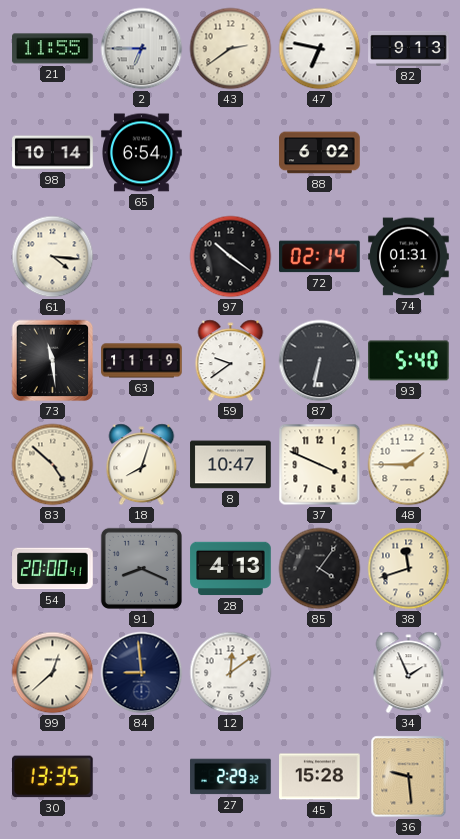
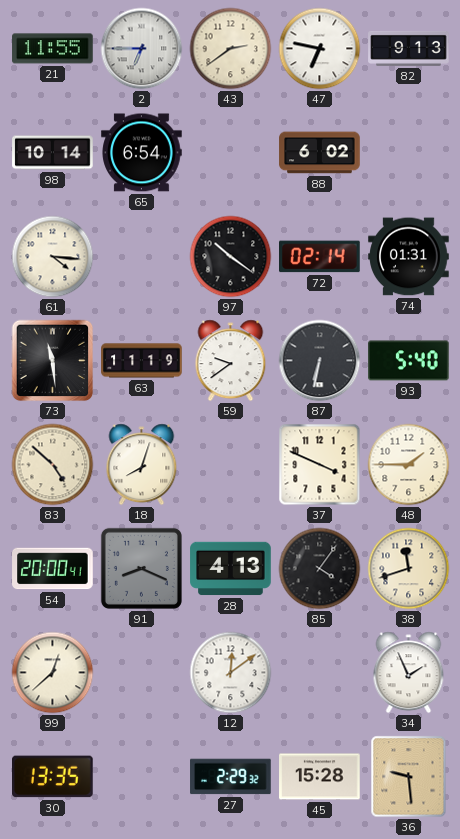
8: 10:47 -> none
84: 8:59 -> none
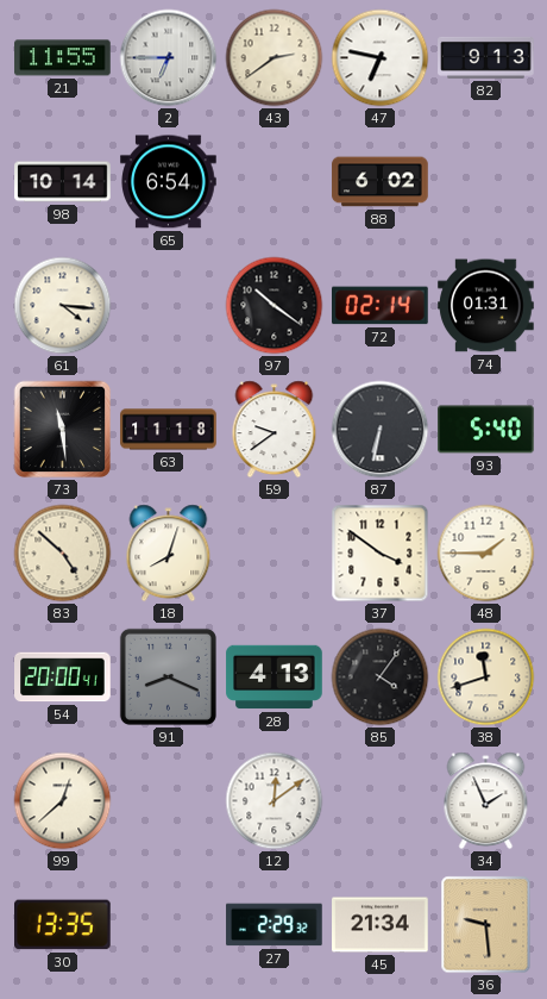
63: 11:19 -> 11:18
37: 3:49 -> 3:51
45: 15:28 -> 21:34
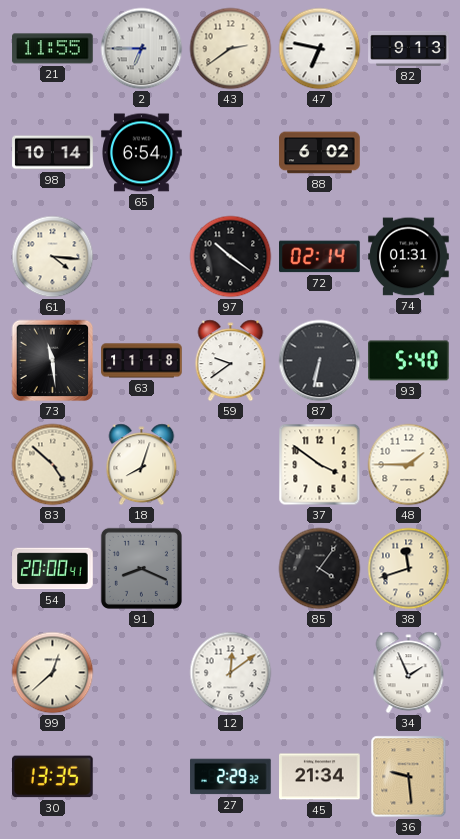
28: 4:13 -> none
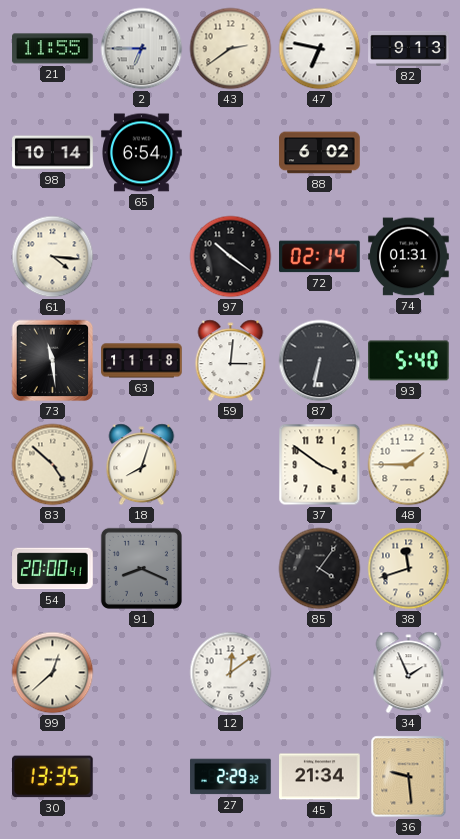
59: 9:39 -> 3:01
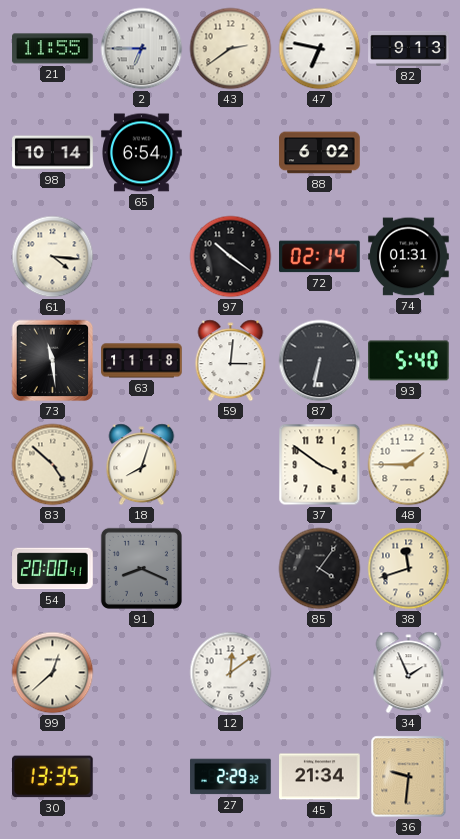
36: 9:29 -> 9:31
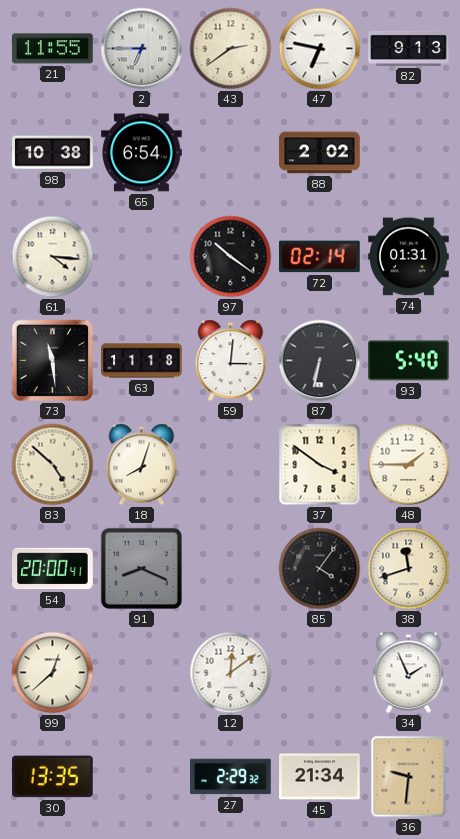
98: 10:14 -> 10:38
88: 6:02 -> 2:02
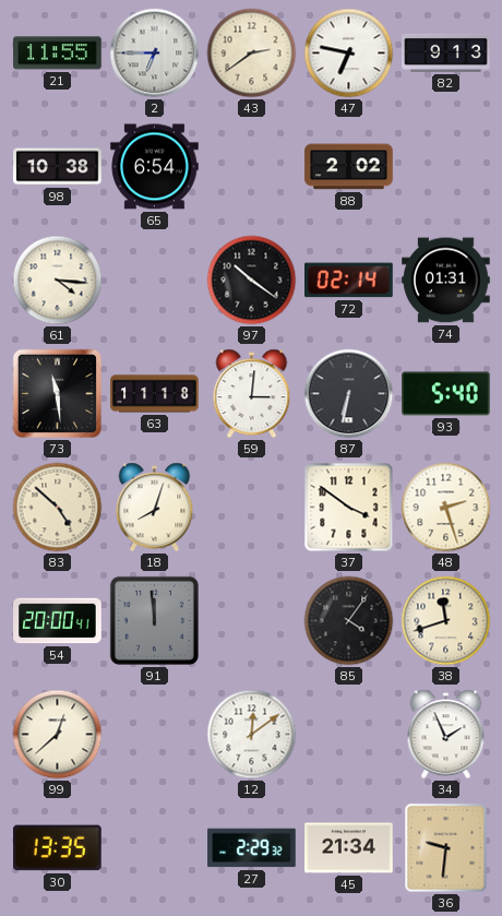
48: 1:45 -> 2:27
91: 8:19 -> 11:59
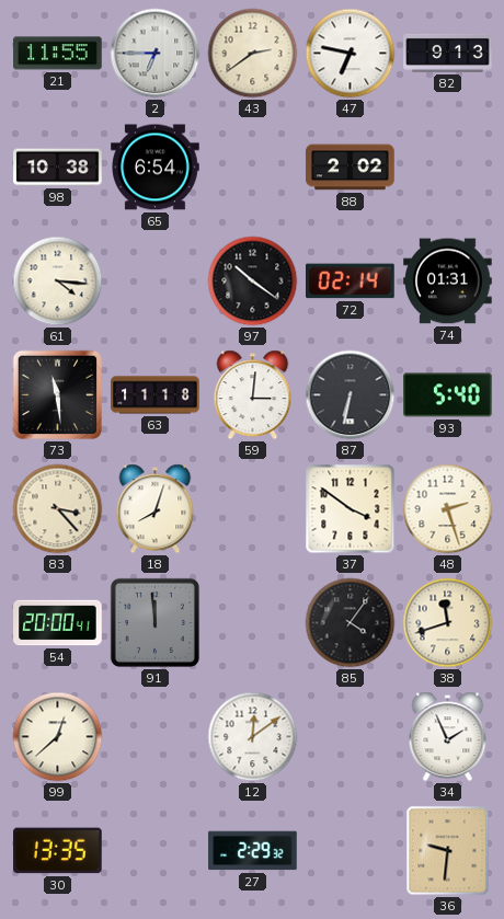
83: 4:52 -> 3:23
45: 21:34 -> none
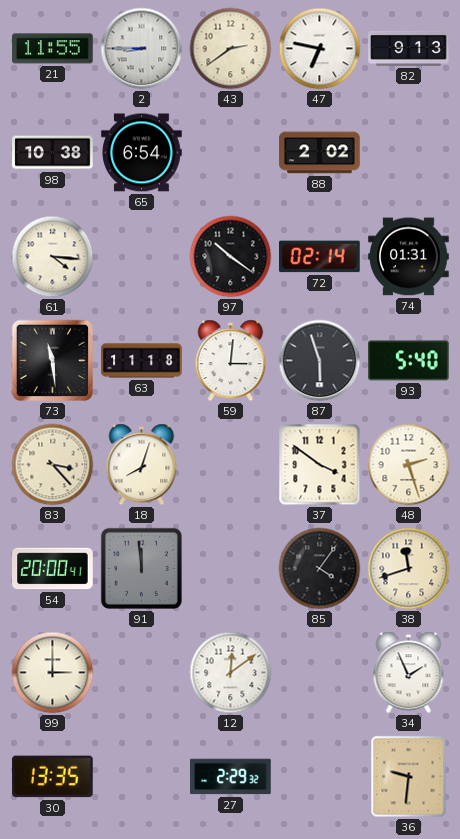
2: 6:45 -> 8:45
87: 6:32 -> 5:57
99: 12:38 -> 3:00
